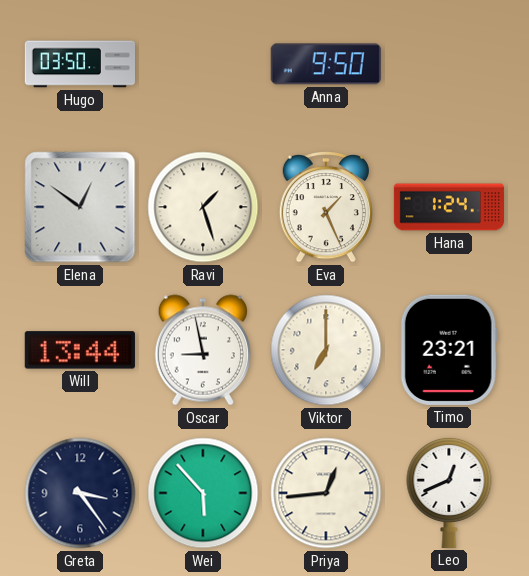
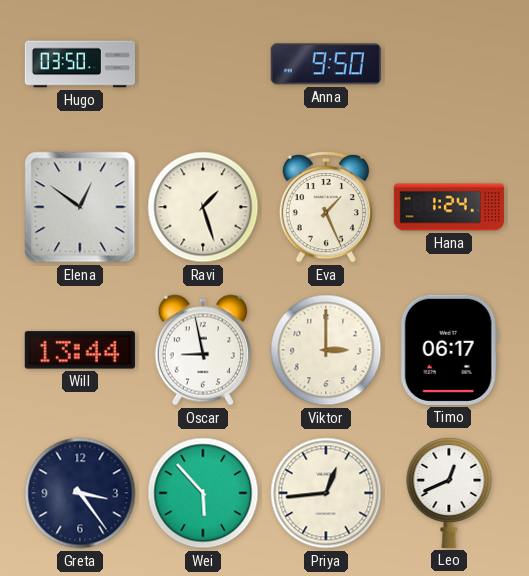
Viktor: 7:00 -> 3:00
Timo: 23:21 -> 06:17
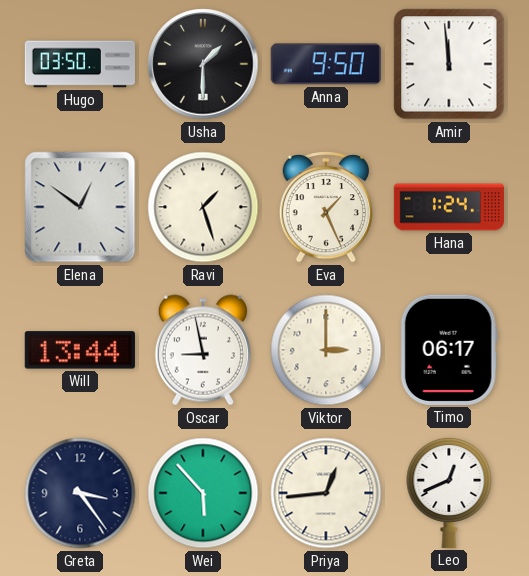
Usha: none -> 1:30
Amir: none -> 11:59
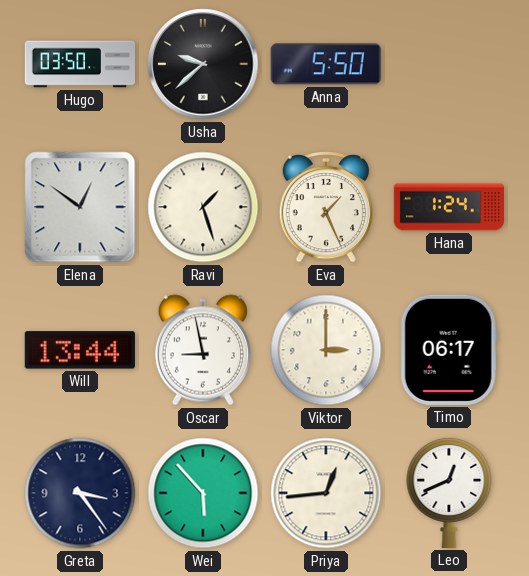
Usha: 1:30 -> 9:38
Anna: 9:50 -> 5:50
Amir: 11:59 -> none
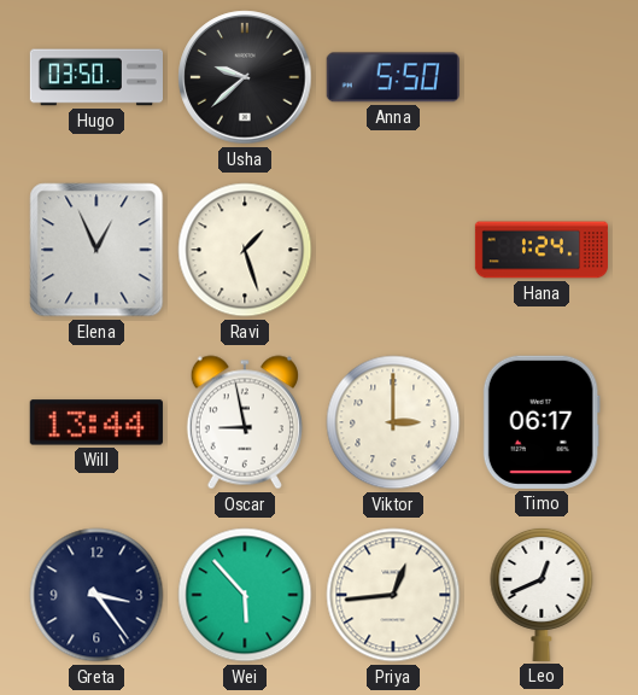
Elena: 12:51 -> 12:56
Eva: 1:26 -> none
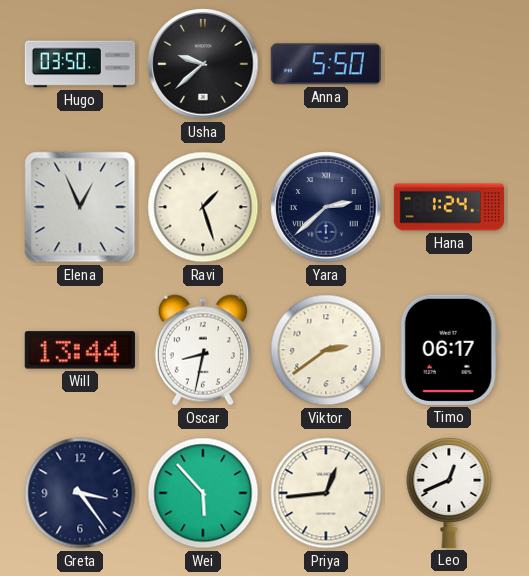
Yara: none -> 2:38
Oscar: 8:58 -> 8:32
Viktor: 3:00 -> 2:39
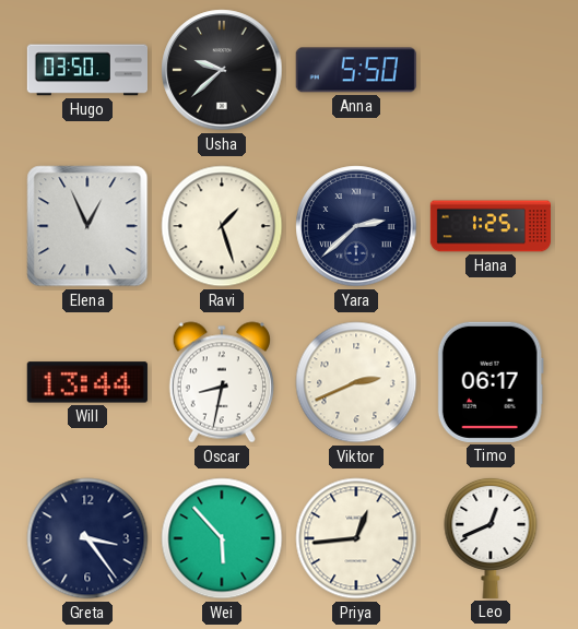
Hana: 1:24 -> 1:25
Viktor: 2:39 -> 2:41
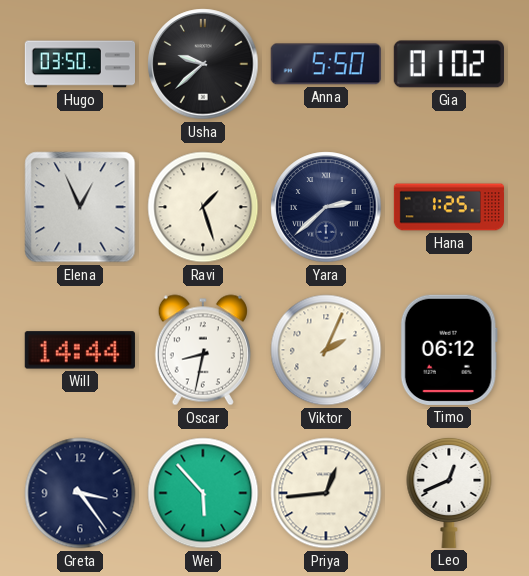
Gia: none -> 01:02
Will: 13:44 -> 14:44
Viktor: 2:41 -> 2:04
Timo: 06:17 -> 06:12
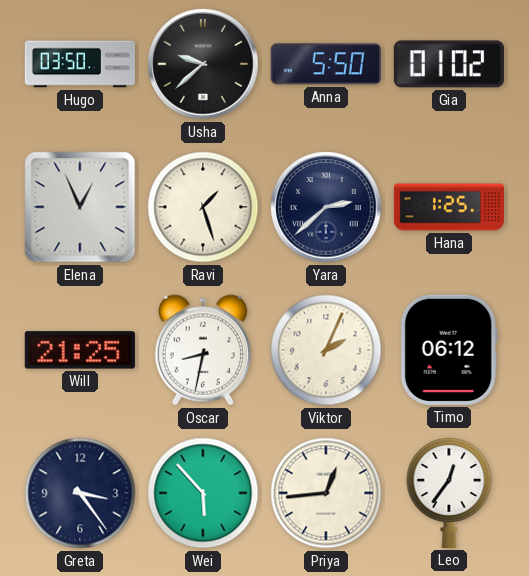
Will: 14:44 -> 21:25
Leo: 12:41 -> 12:36
